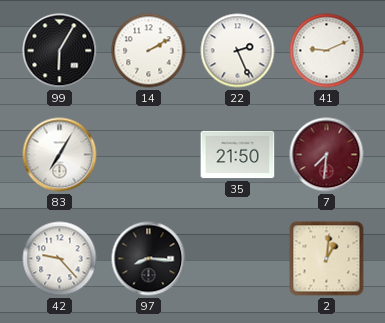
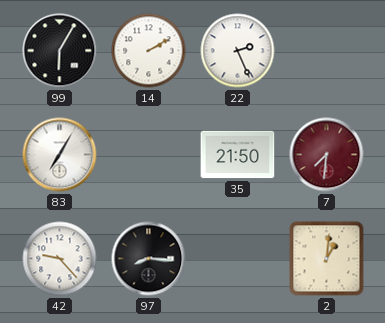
41: 9:11 -> none
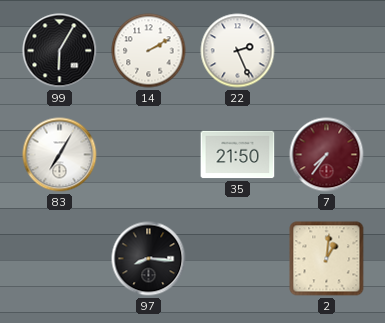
7: 7:31 -> 7:36
42: 9:23 -> none
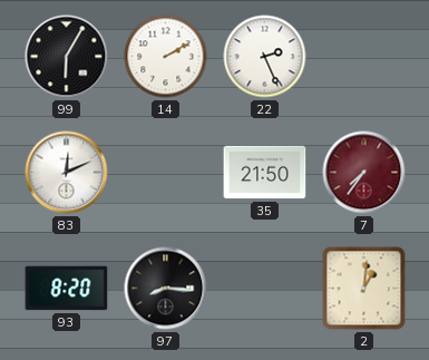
83: 7:05 -> 12:11
93: none -> 8:20
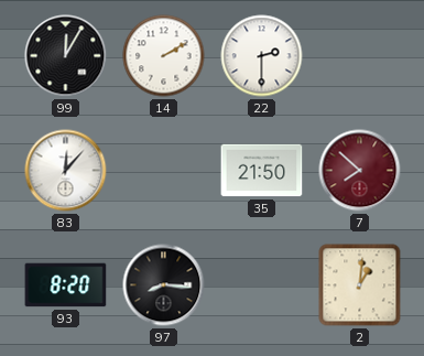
99: 6:05 -> 12:05
22: 2:26 -> 2:30
83: 12:11 -> 12:07
7: 7:36 -> 7:52
